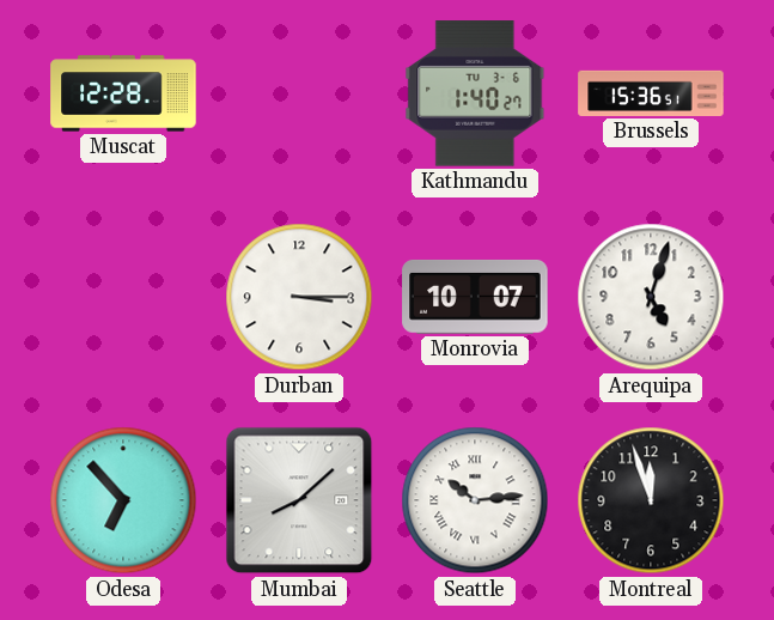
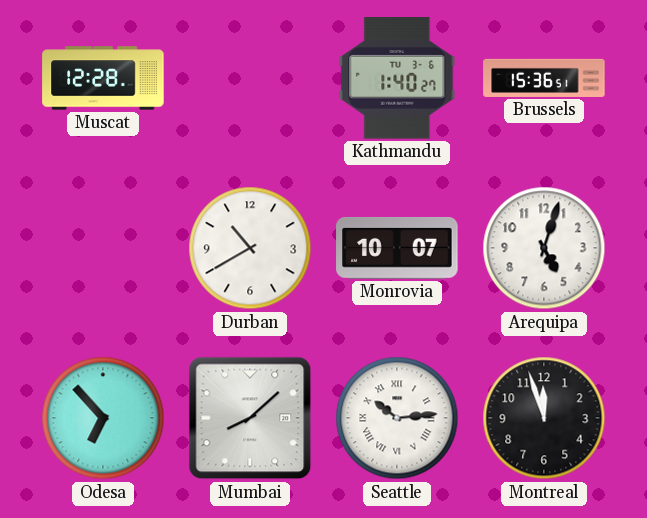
Durban: 3:15 -> 10:40
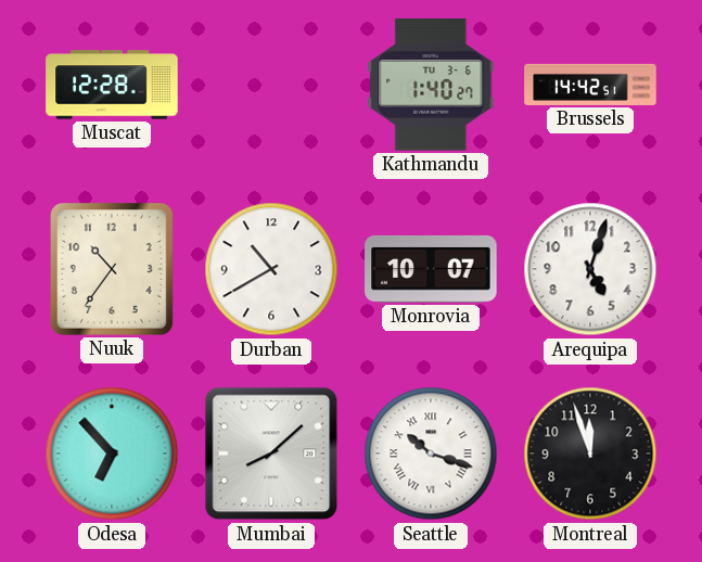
Brussels: 15:36 -> 14:42
Nuuk: none -> 10:36
Seattle: 10:14 -> 10:18
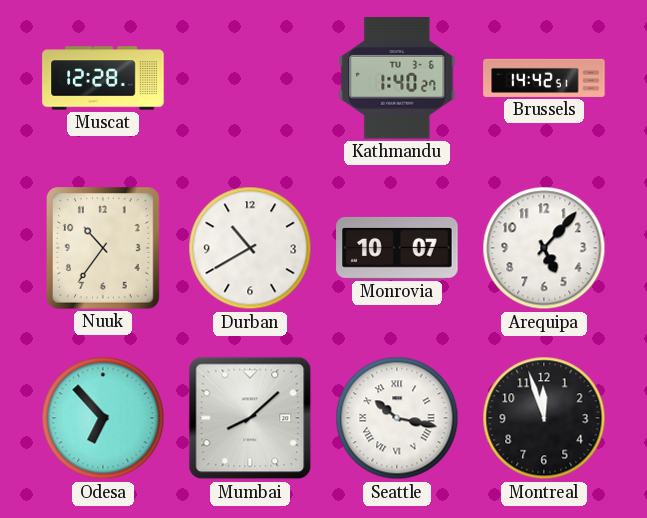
Arequipa: 5:03 -> 5:07
Seattle: 10:18 -> 10:17
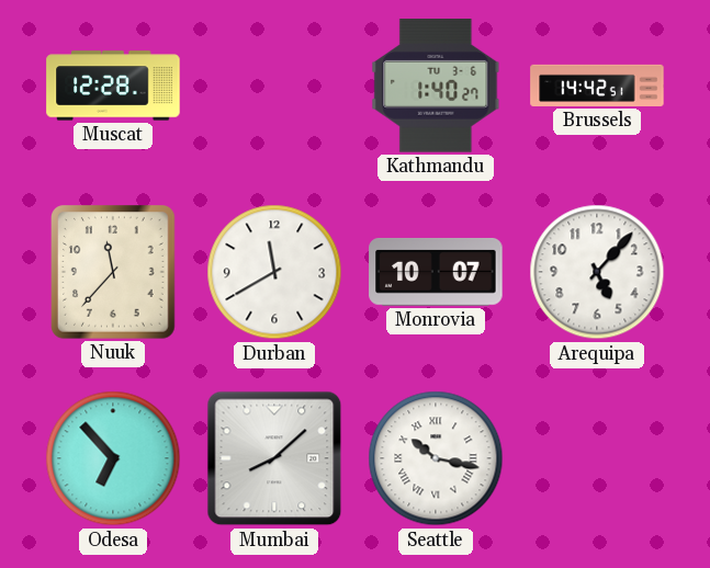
Nuuk: 10:36 -> 11:37
Durban: 10:40 -> 11:40
Montreal: 11:57 -> none
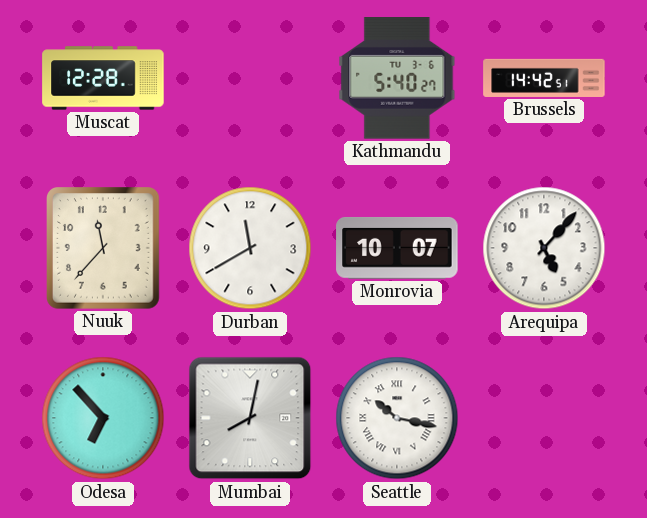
Kathmandu: 1:40 -> 5:40
Mumbai: 8:08 -> 8:02
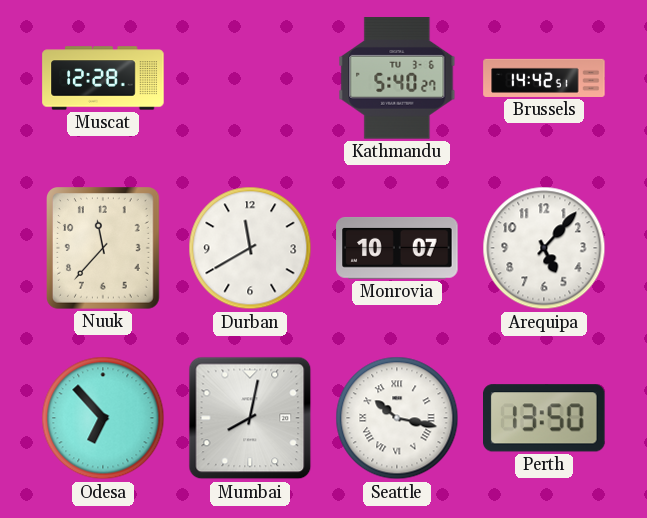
Perth: none -> 13:50
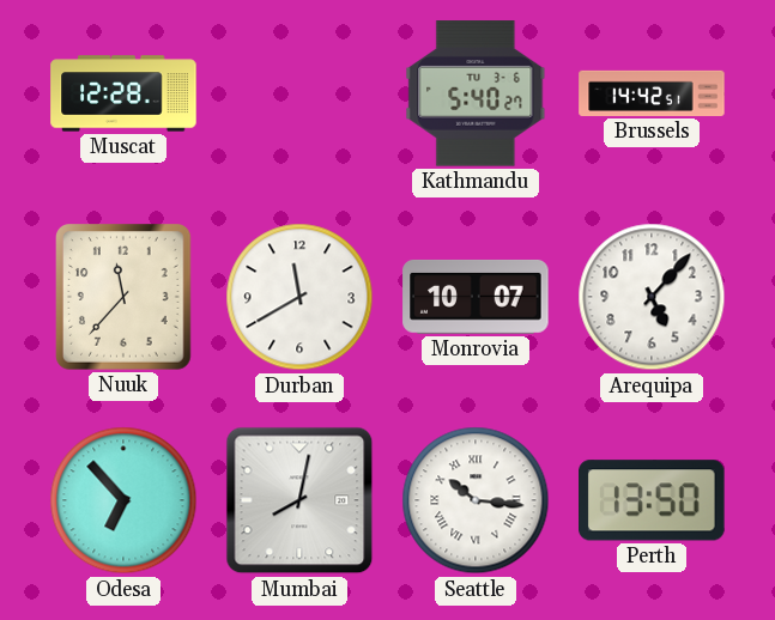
Seattle: 10:17 -> 10:16
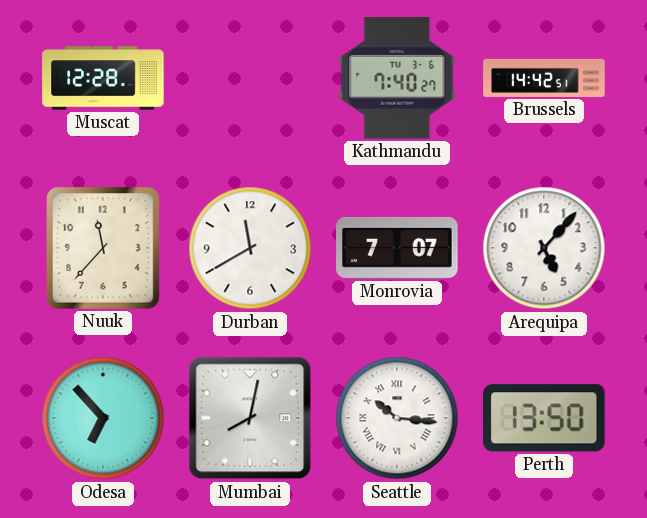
Kathmandu: 5:40 -> 7:40
Monrovia: 10:07 -> 7:07
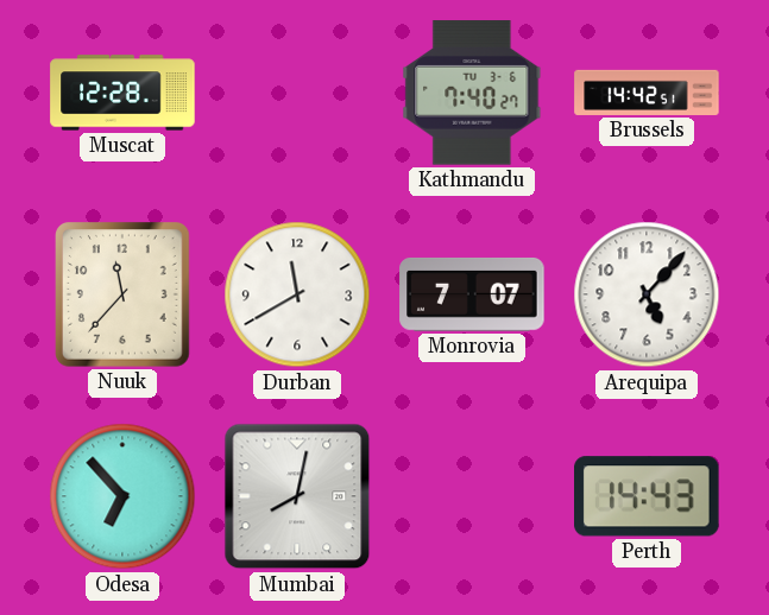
Seattle: 10:16 -> none
Perth: 13:50 -> 14:43
